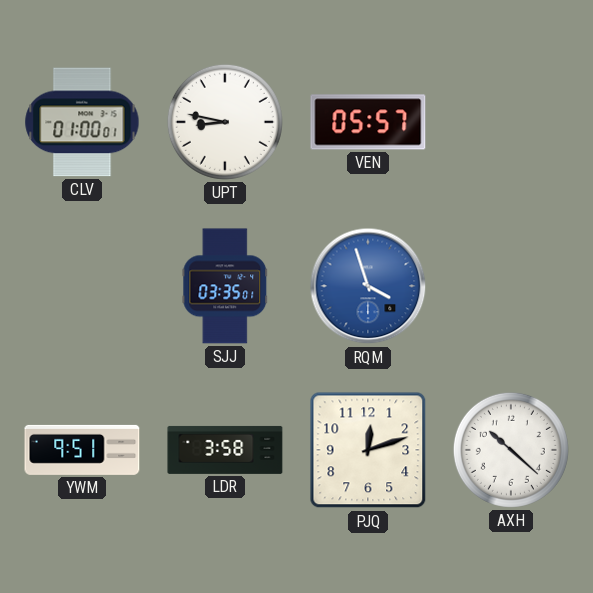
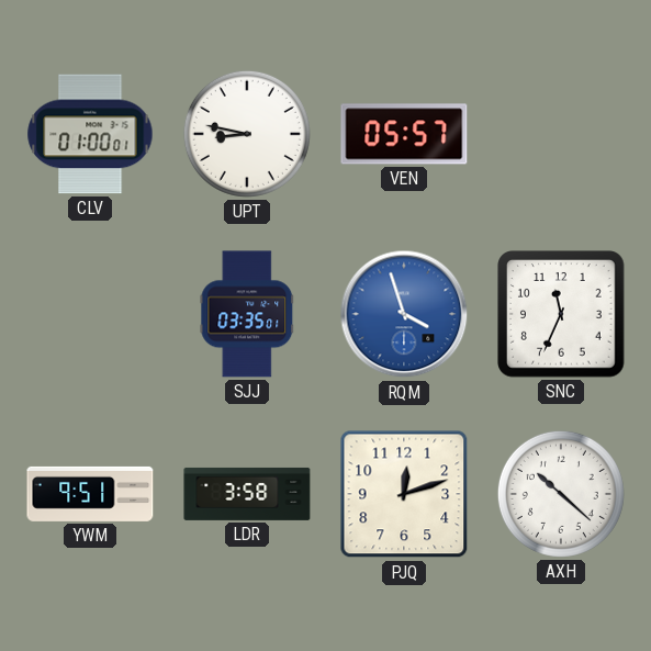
SNC: none -> 11:34
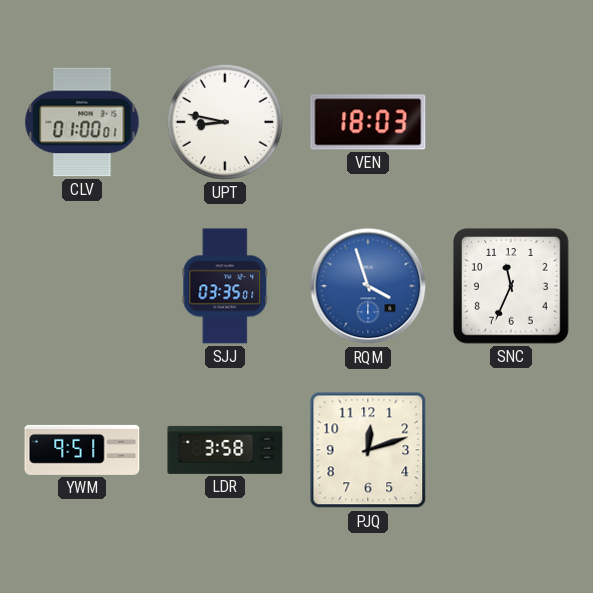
VEN: 05:57 -> 18:03
AXH: 10:22 -> none
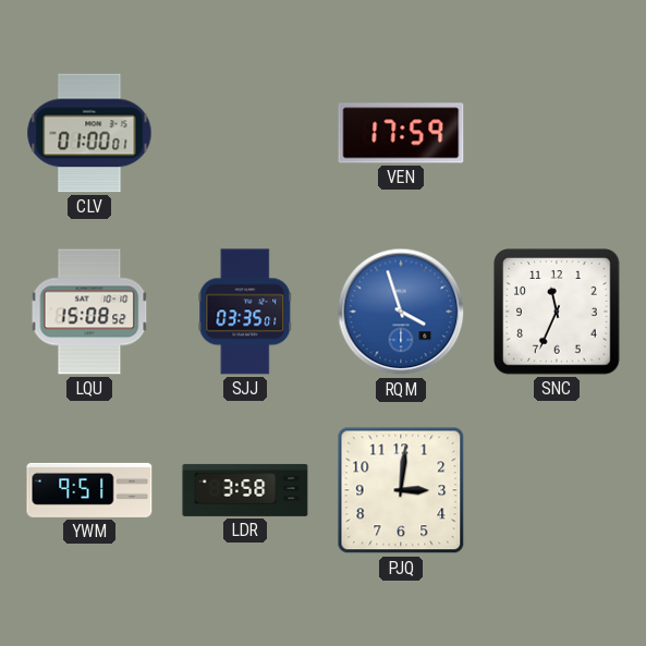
UPT: 8:47 -> none
VEN: 18:03 -> 17:59
LQU: none -> 15:08
PJQ: 12:12 -> 3:01
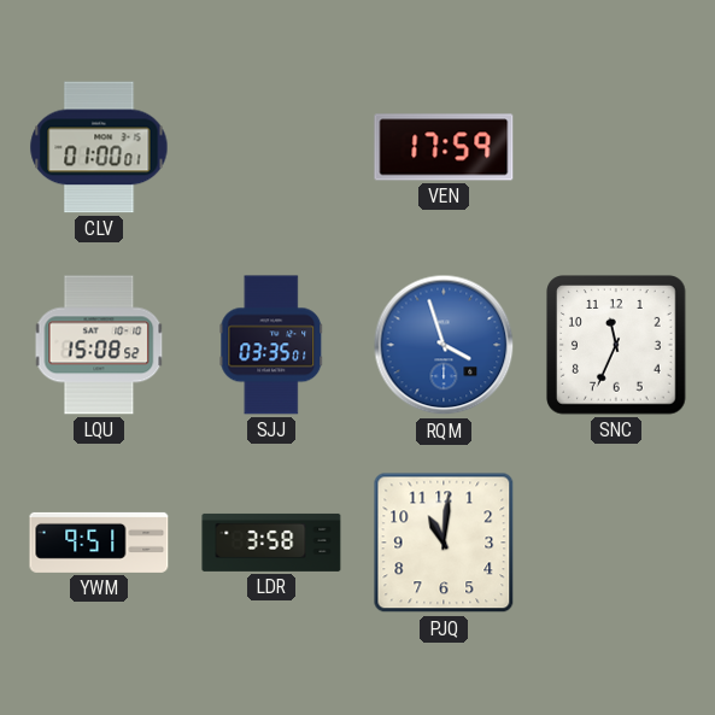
PJQ: 3:01 -> 11:01
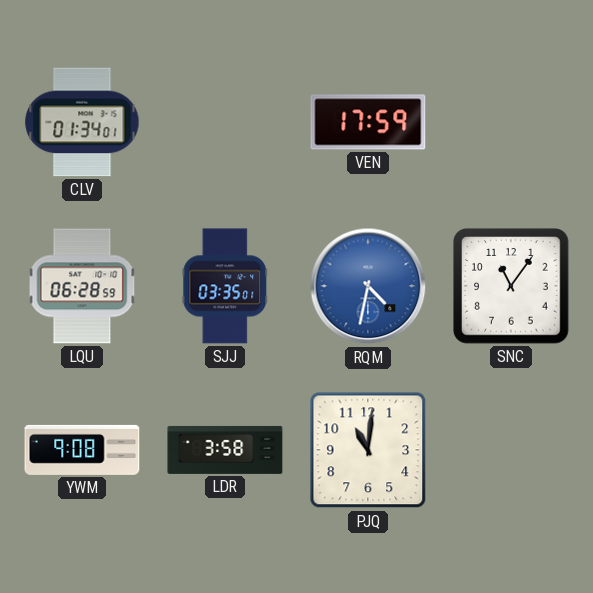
CLV: 01:00 -> 01:34
LQU: 15:08 -> 06:28
RQM: 3:57 -> 4:32
SNC: 11:34 -> 11:06
YWM: 9:51 -> 9:08
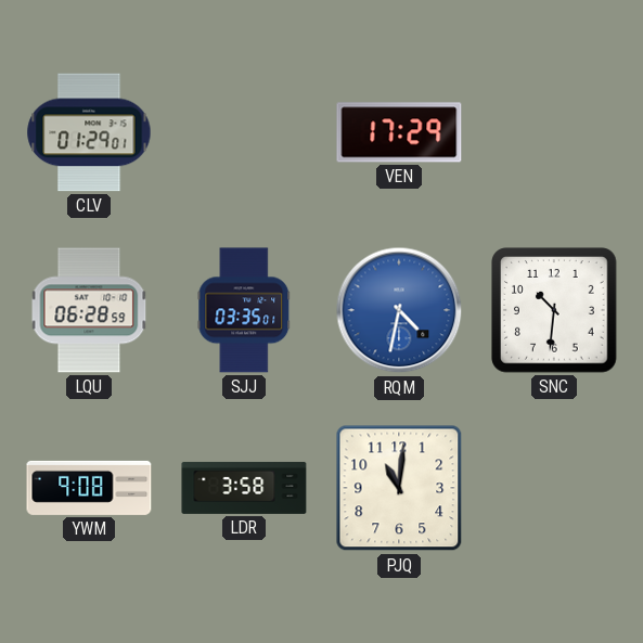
CLV: 01:34 -> 01:29
VEN: 17:59 -> 17:29
SNC: 11:06 -> 10:31
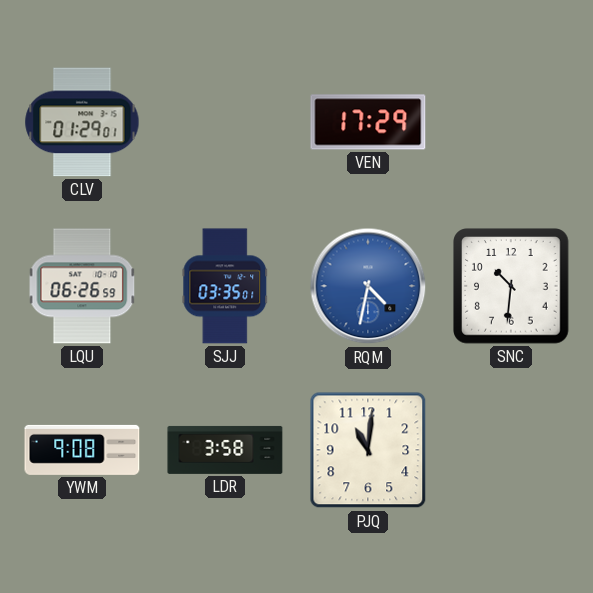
LQU: 06:28 -> 06:26
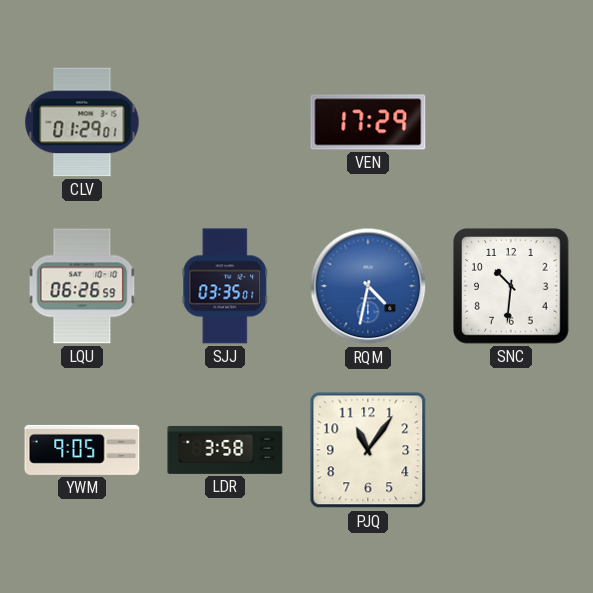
YWM: 9:08 -> 9:05
PJQ: 11:01 -> 11:06
